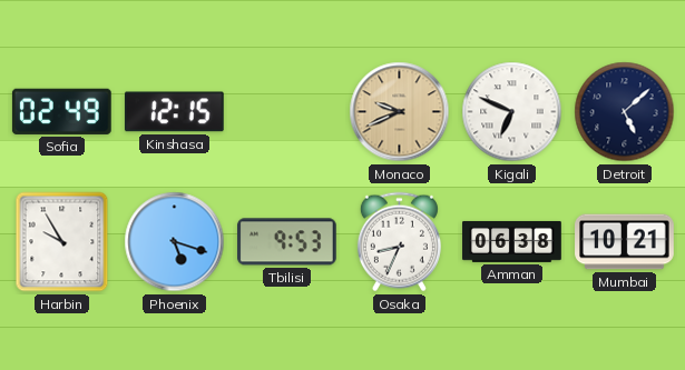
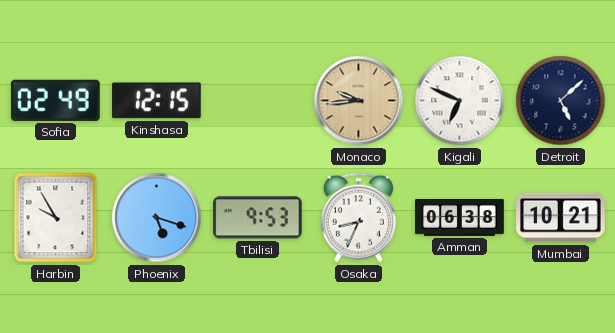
Monaco: 9:41 -> 9:44
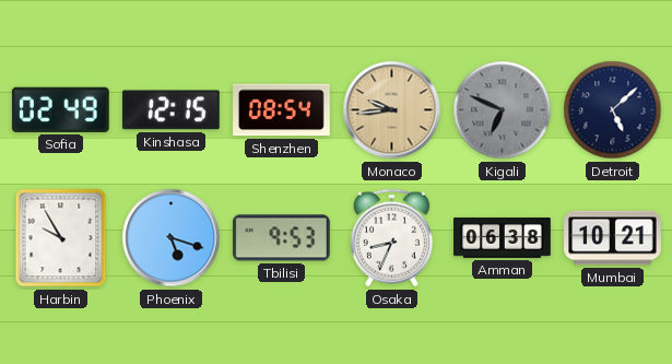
Shenzhen: none -> 08:54
Kigali dial: white -> grey
